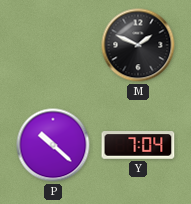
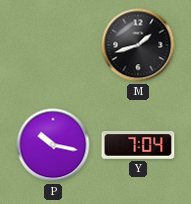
M: 1:49 -> 1:42
P: 10:22 -> 10:17
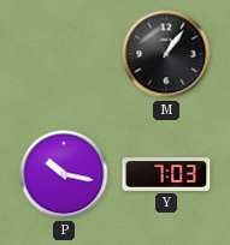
M: 1:42 -> 1:06
Y: 7:04 -> 7:03
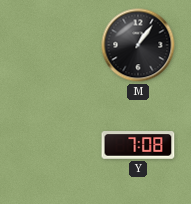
P: 10:17 -> none
Y: 7:03 -> 7:08
